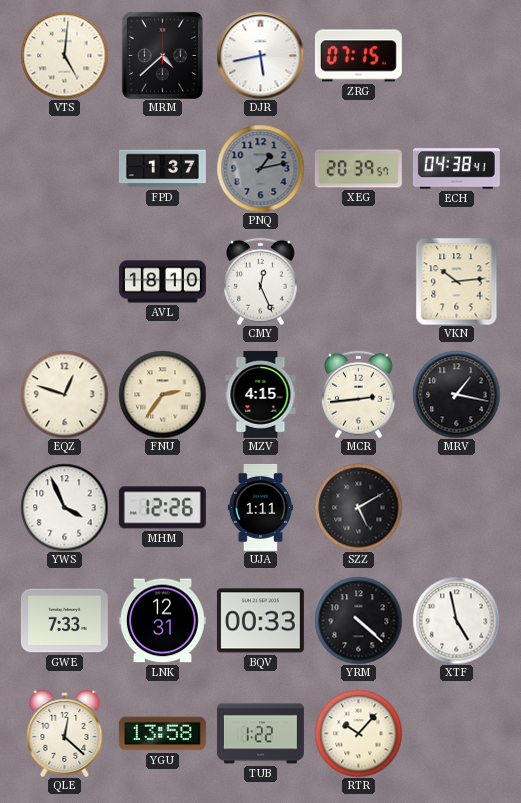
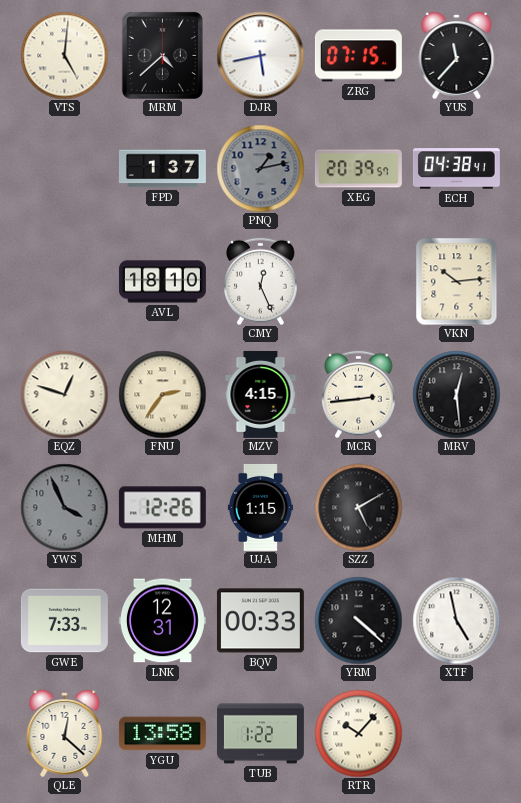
YUS: none -> 11:37
MRV: 1:17 -> 12:29
YWS dial: white -> grey
UJA: 1:11 -> 1:15
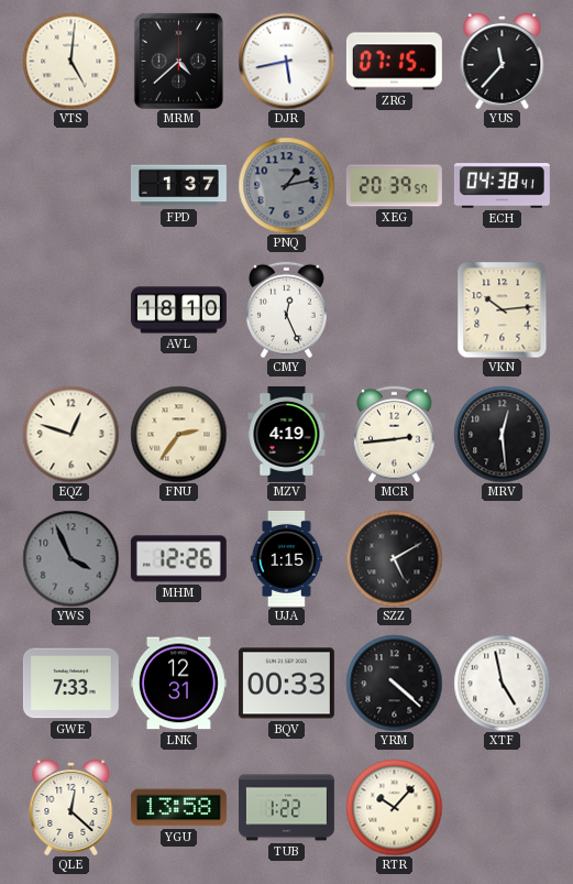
MZV: 4:15 -> 4:19
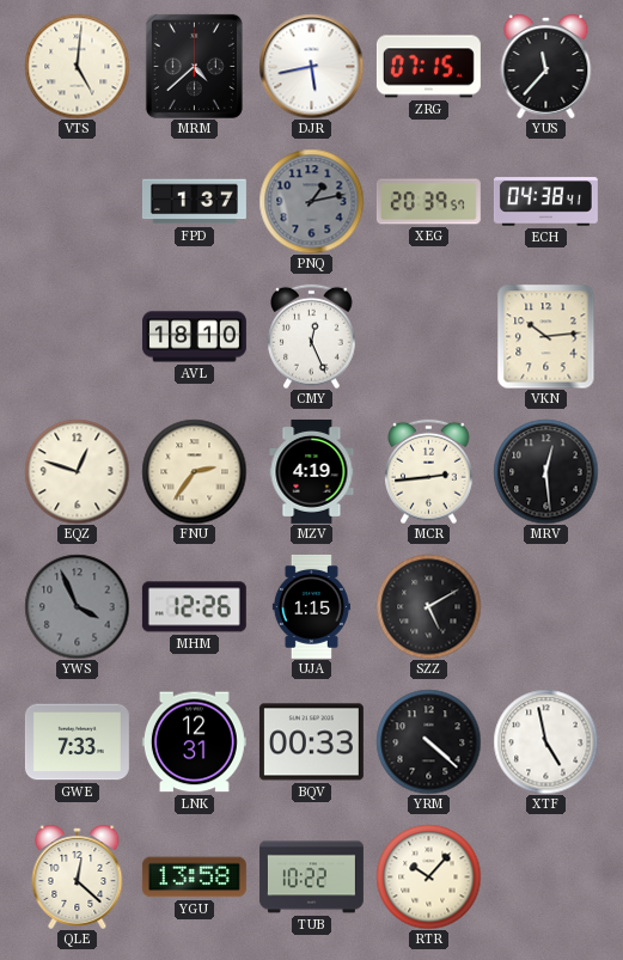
TUB: 1:22 -> 10:22
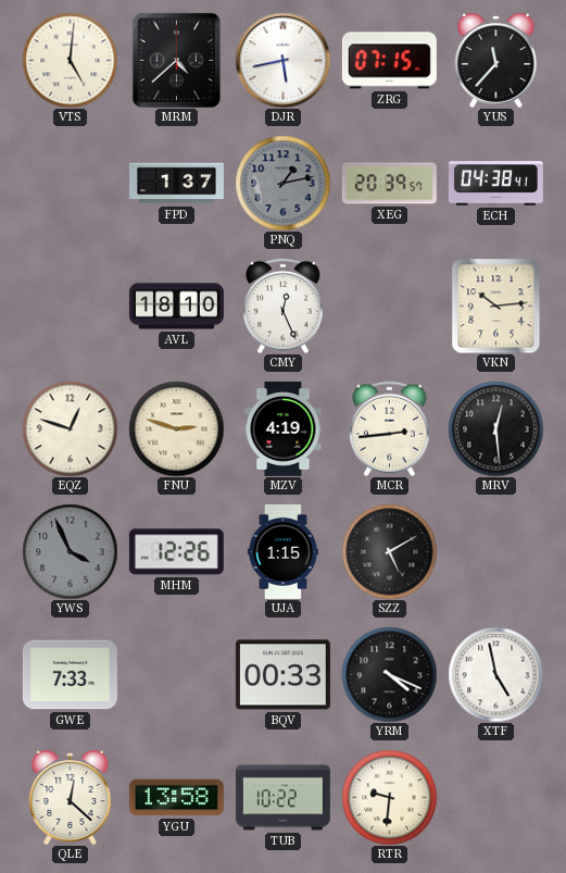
FNU: 2:36 -> 2:48
LNK: 12:31 -> none
YRM: 4:22 -> 4:19
RTR: 10:07 -> 9:31
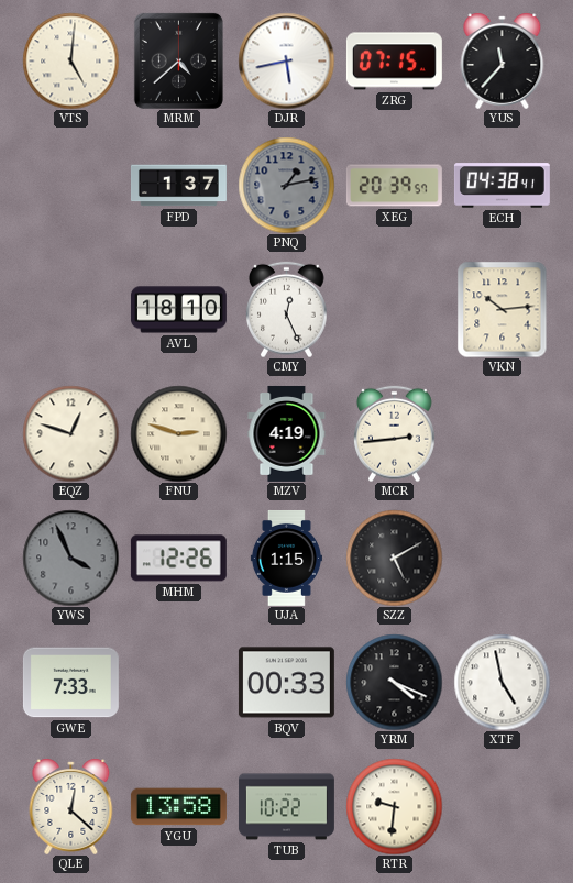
MRV: 12:29 -> none
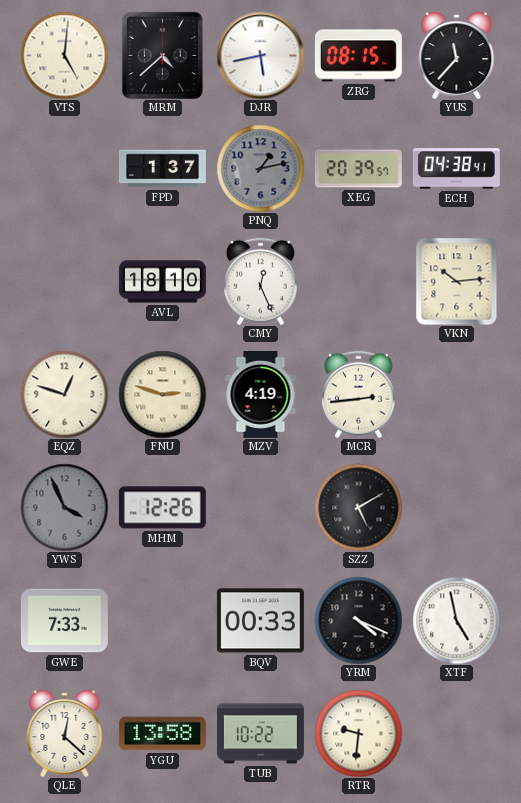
ZRG: 07:15 -> 08:15
UJA: 1:15 -> none
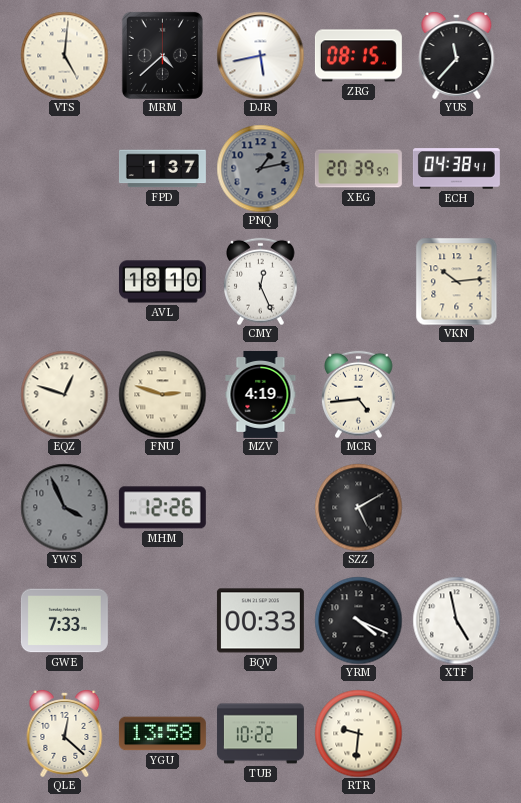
MCR: 2:44 -> 4:44
